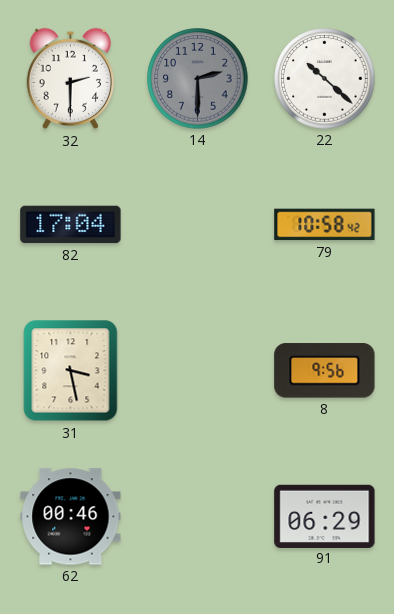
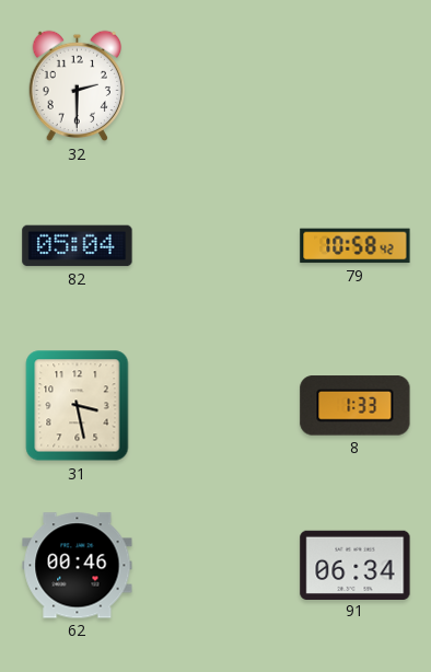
14: 2:30 -> none
22: 10:22 -> none
82: 17:04 -> 05:04
8: 9:56 -> 1:33
91: 06:29 -> 06:34
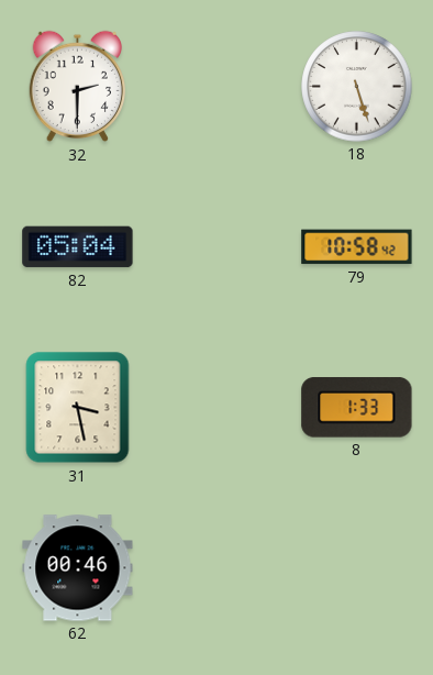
18: none -> 5:27
91: 06:34 -> none
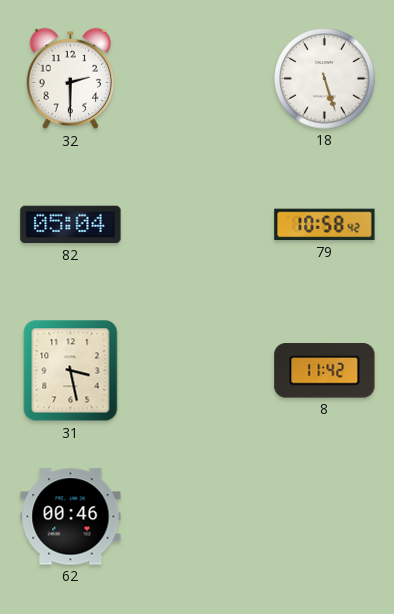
8: 1:33 -> 11:42
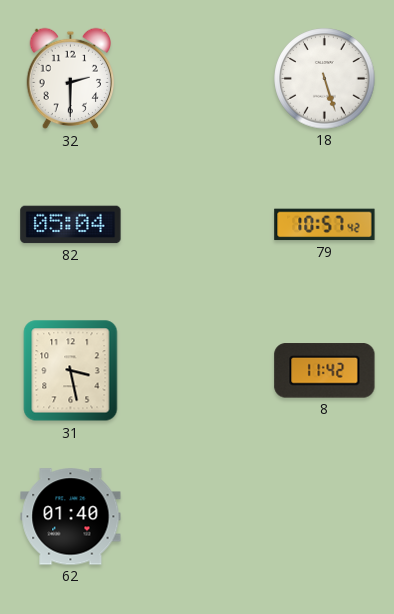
79: 10:58 -> 10:57
62: 00:46 -> 01:40
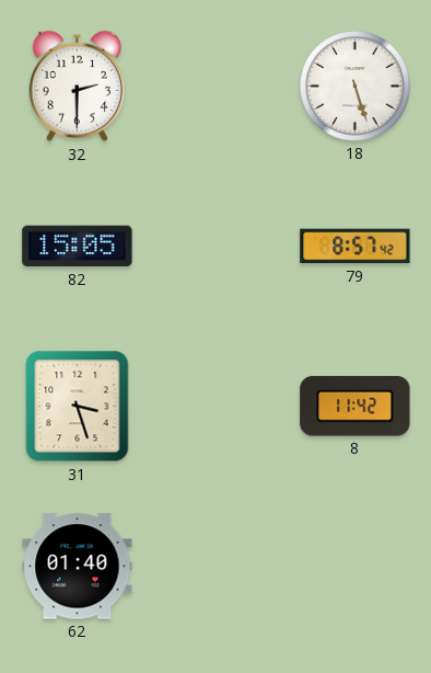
82: 05:04 -> 15:05
79: 10:57 -> 8:57
31: 3:28 -> 3:27
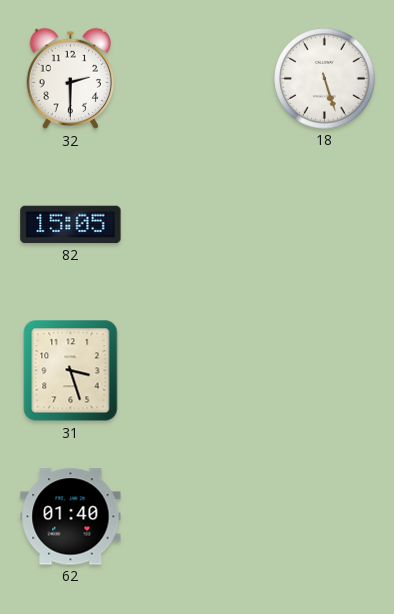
79: 8:57 -> none
8: 11:42 -> none
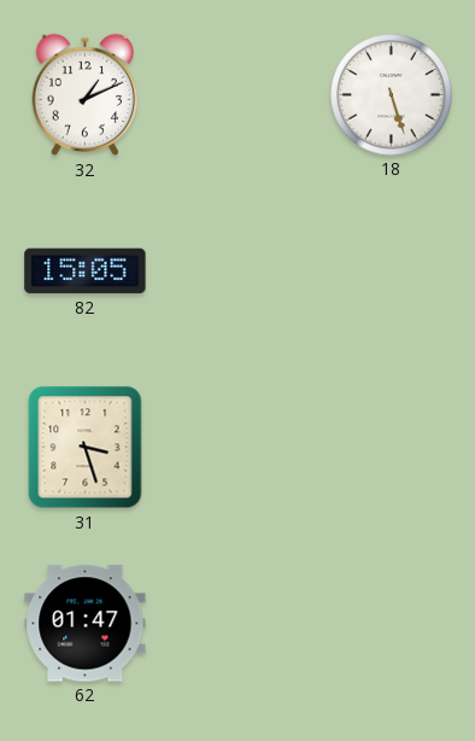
32: 2:30 -> 1:11
62: 01:40 -> 01:47
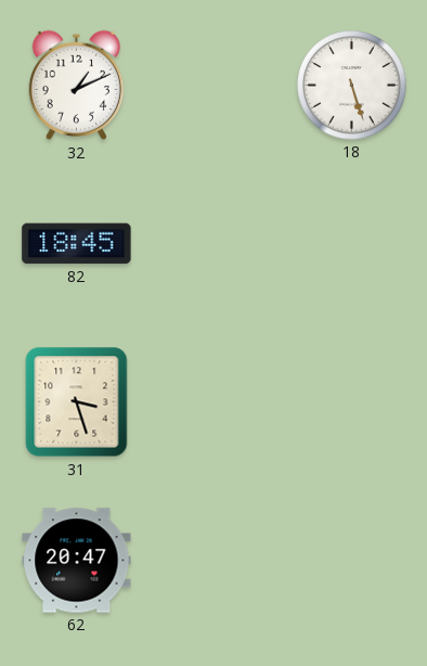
82: 15:05 -> 18:45
62: 01:47 -> 20:47
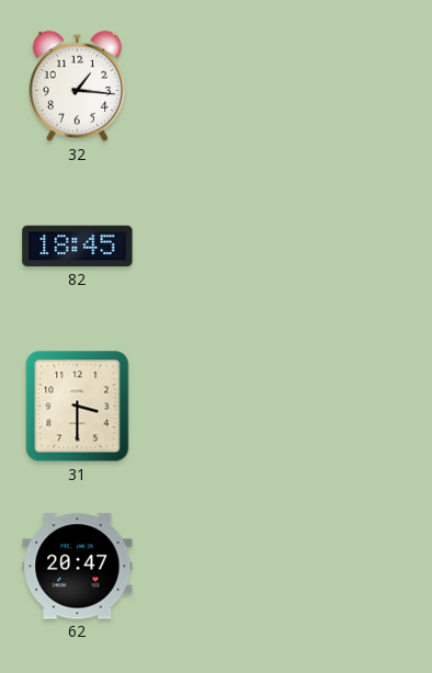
32: 1:11 -> 1:16
18: 5:27 -> none
31: 3:27 -> 3:30
